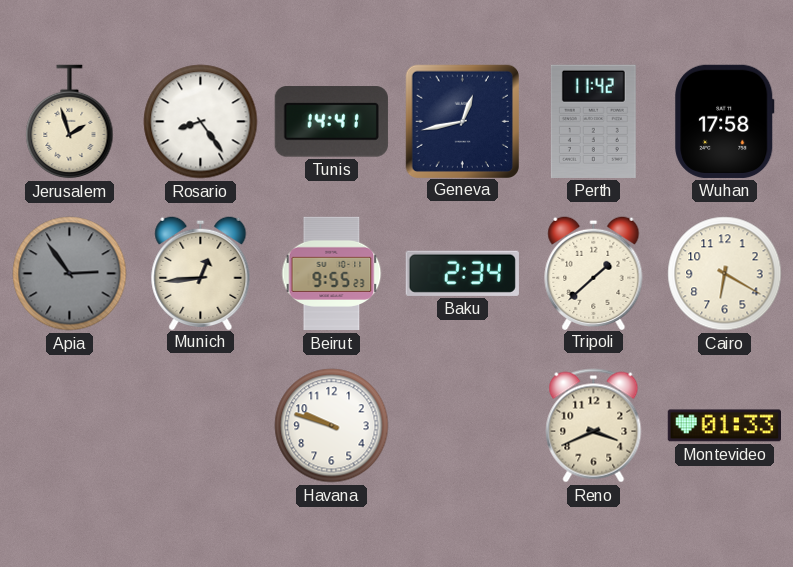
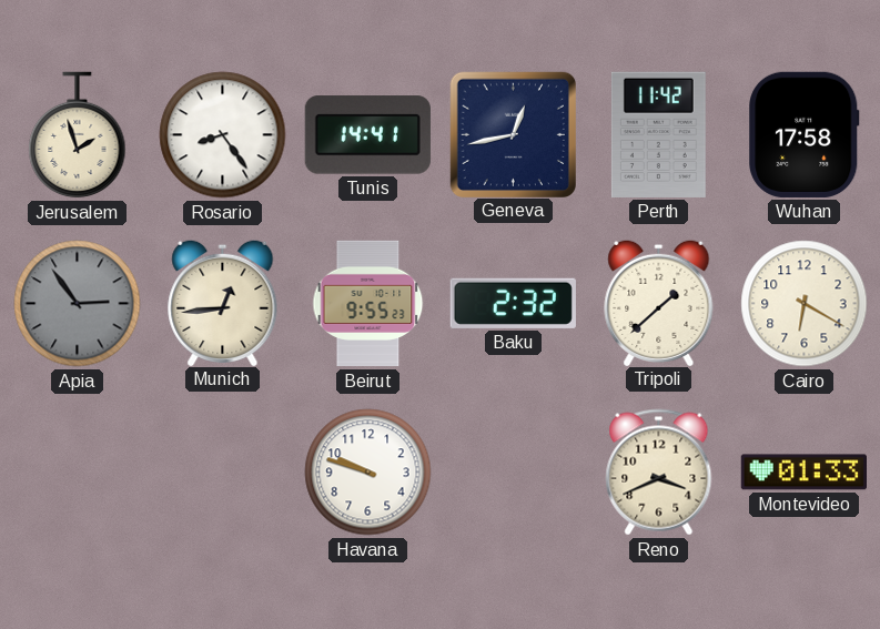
Baku: 2:34 -> 2:32
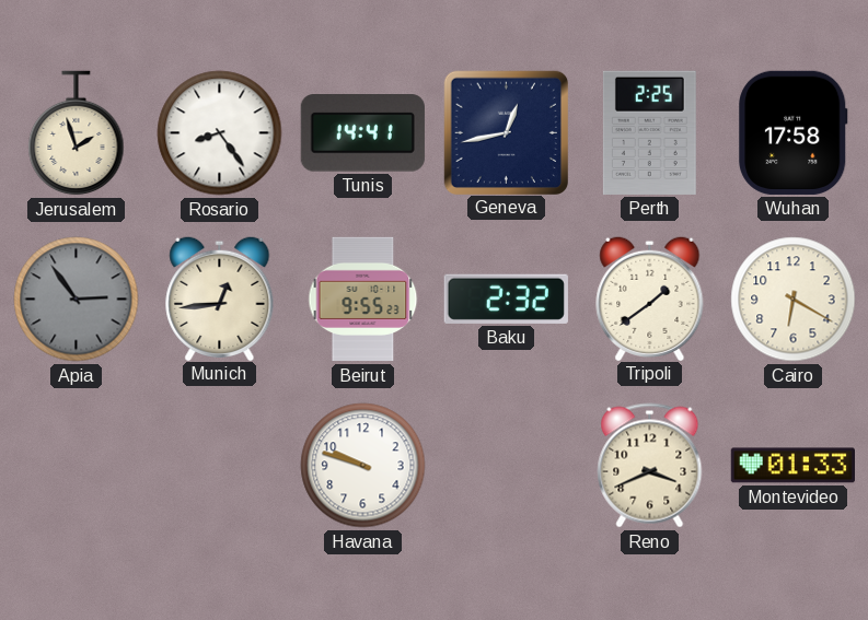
Perth: 11:42 -> 2:25
Tripoli: 1:38 -> 1:39
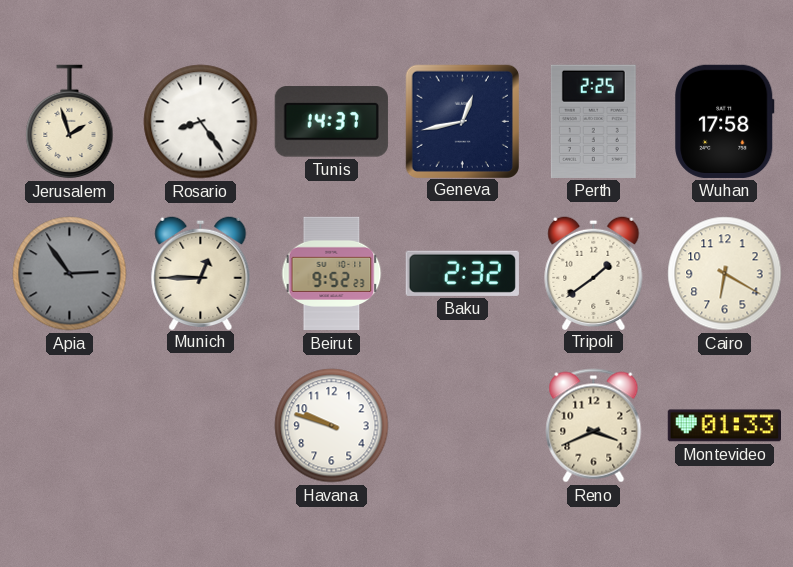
Tunis: 14:41 -> 14:37
Munich: 12:44 -> 12:45
Beirut: 9:55 -> 9:52
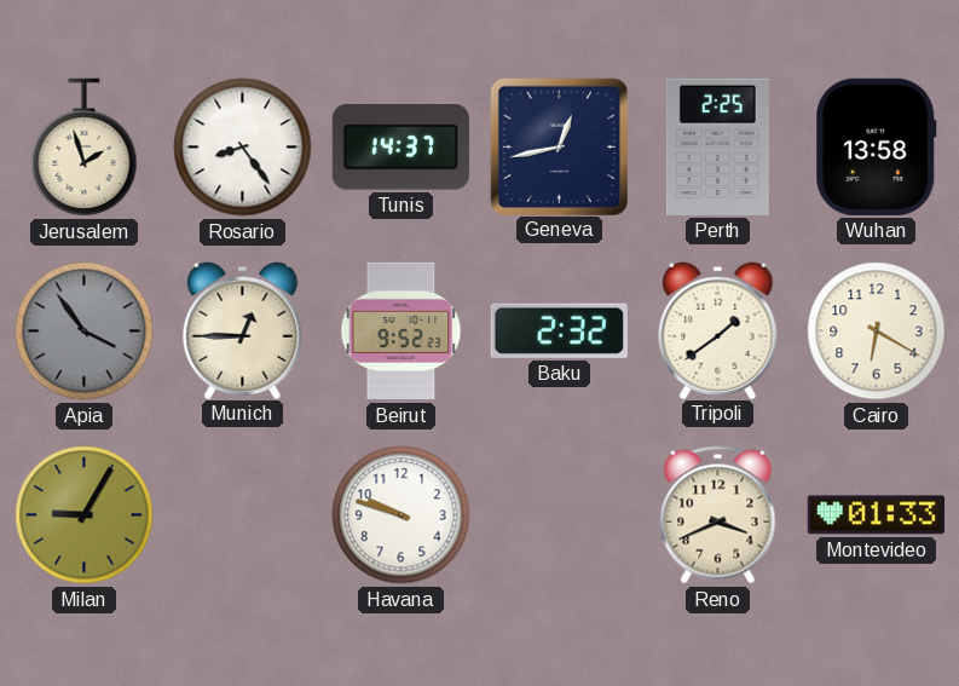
Wuhan: 17:58 -> 13:58
Apia: 2:54 -> 3:54
Milan: none -> 9:05
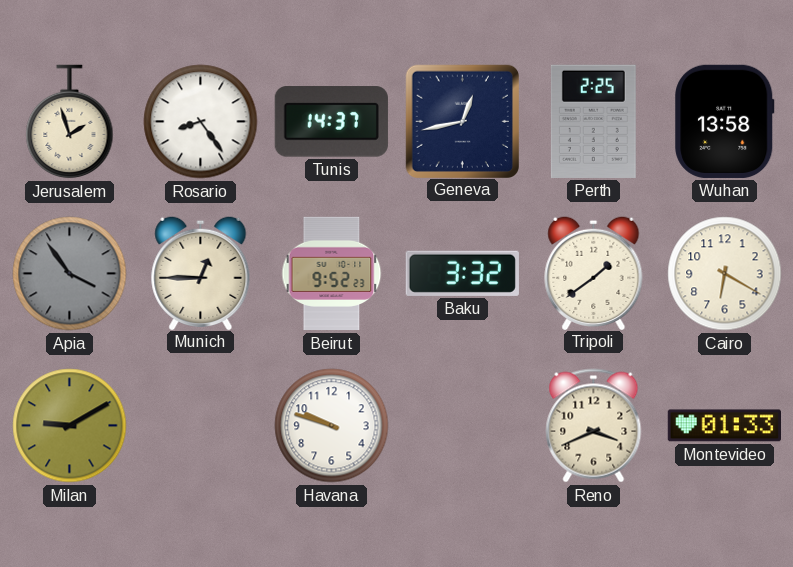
Baku: 2:32 -> 3:32
Milan: 9:05 -> 9:10
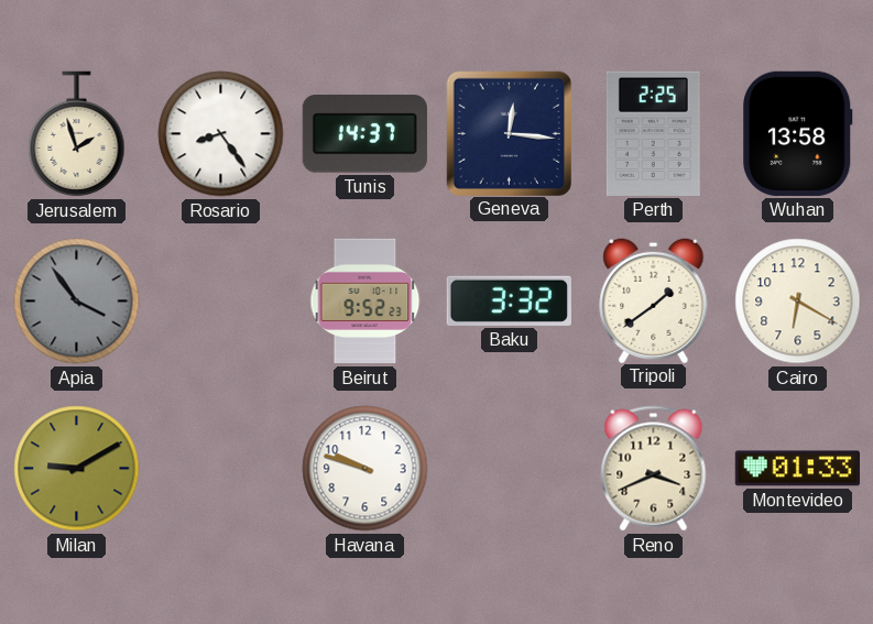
Geneva: 12:43 -> 12:16
Munich: 12:45 -> none
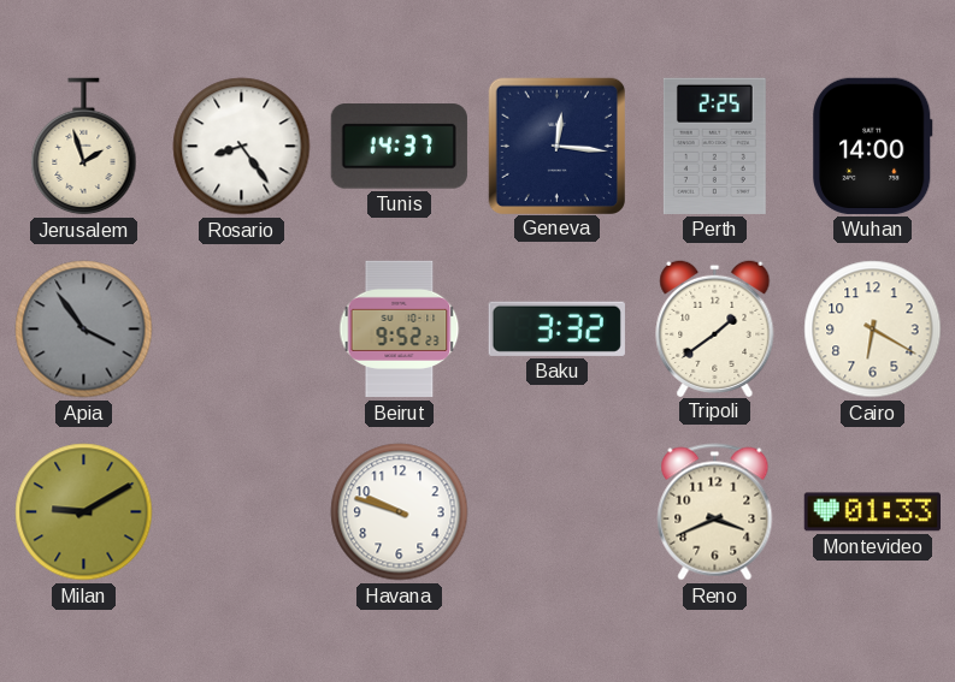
Wuhan: 13:58 -> 14:00
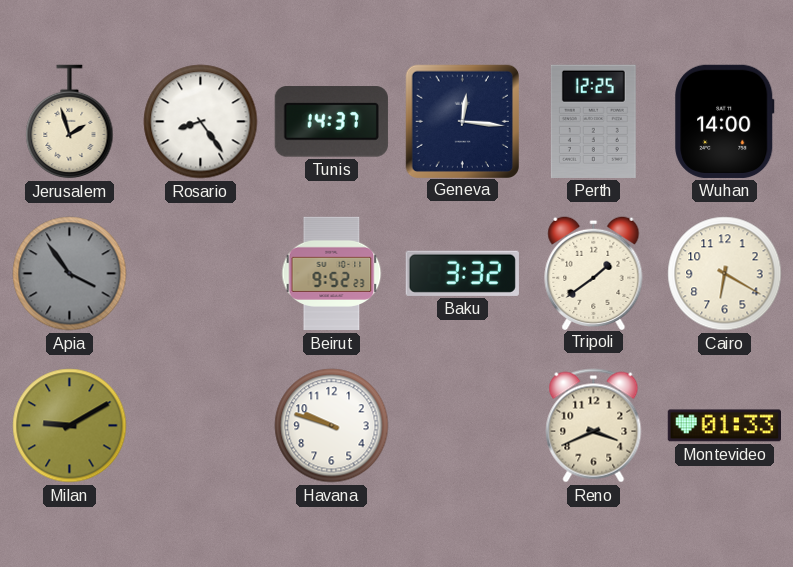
Perth: 2:25 -> 12:25
